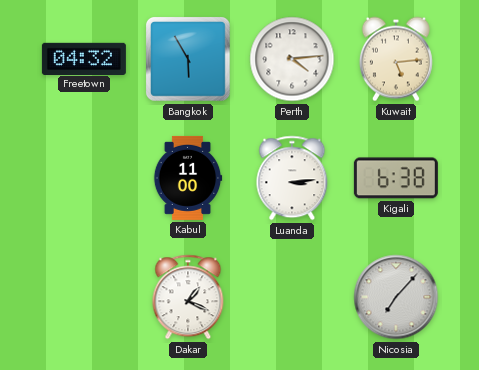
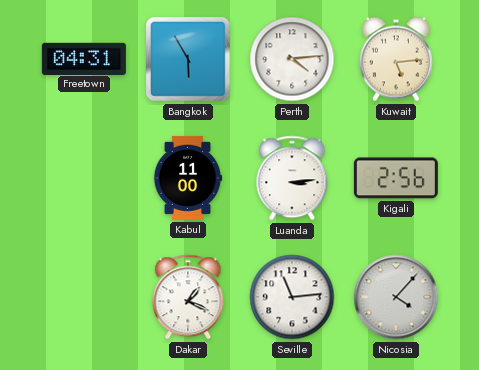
Freetown: 04:32 -> 04:31
Kigali: 6:38 -> 2:56
Seville: none -> 11:14
Nicosia: 7:07 -> 4:07
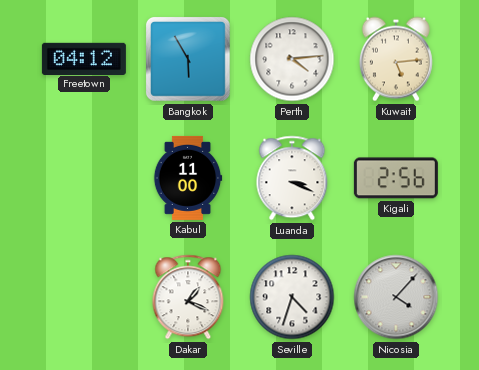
Freetown: 04:31 -> 04:12
Luanda: 3:14 -> 3:19
Seville: 11:14 -> 4:33
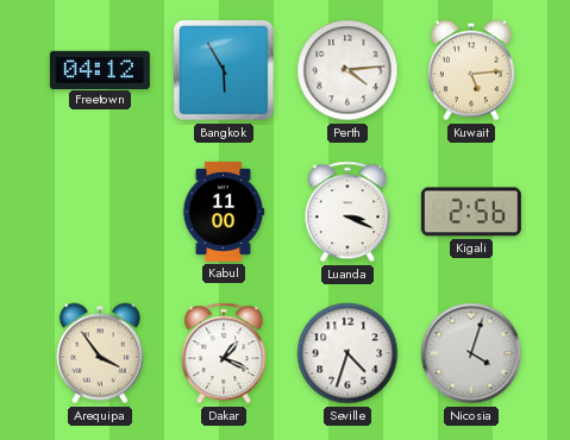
Arequipa: none -> 3:54
Nicosia: 4:07 -> 4:03
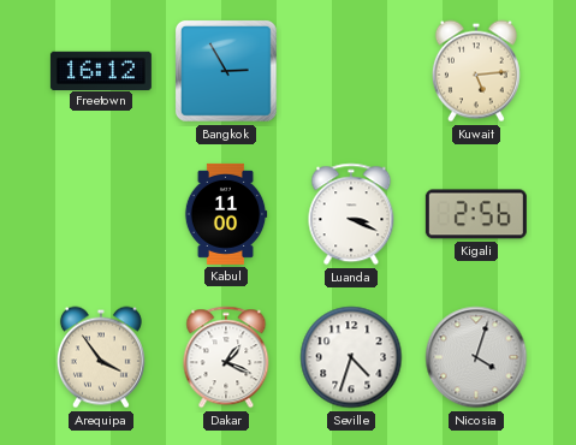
Freetown: 04:12 -> 16:12
Bangkok: 5:55 -> 2:55
Perth: 4:14 -> none
